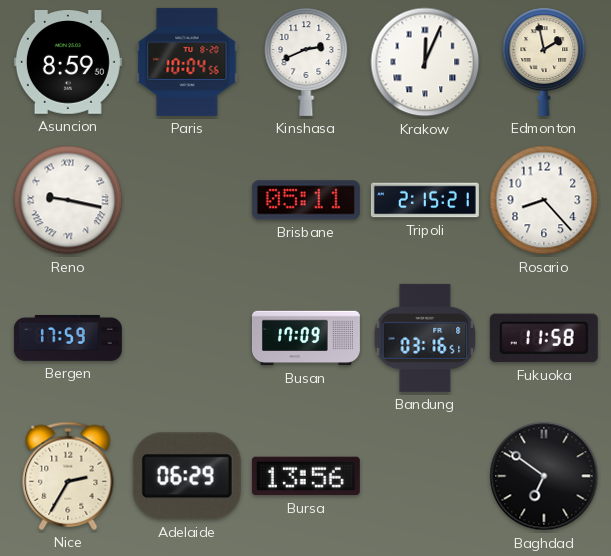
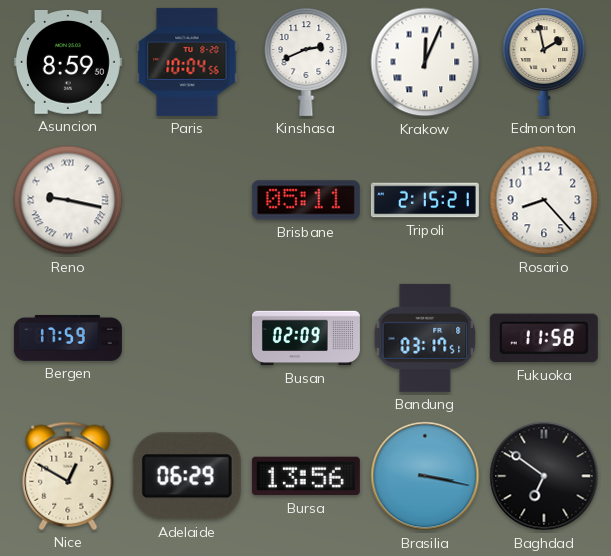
Busan: 17:09 -> 02:09
Bandung: 03:16 -> 03:17
Nice: 2:35 -> 12:50
Brasilia: none -> 3:17
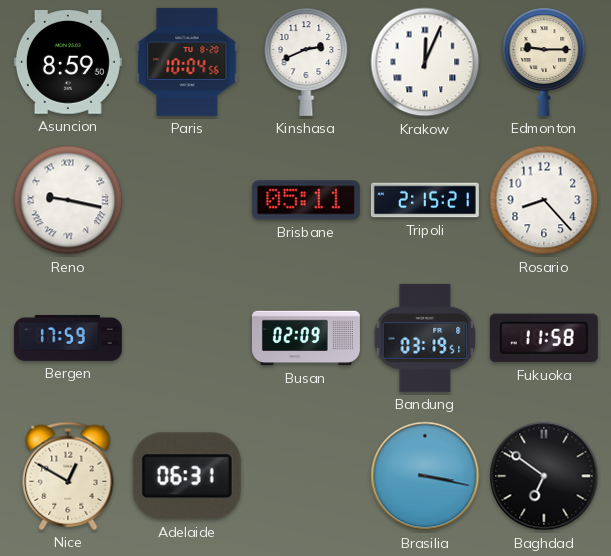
Edmonton: 1:58 -> 9:15
Bandung: 03:17 -> 03:19
Adelaide: 06:29 -> 06:31
Bursa: 13:56 -> none
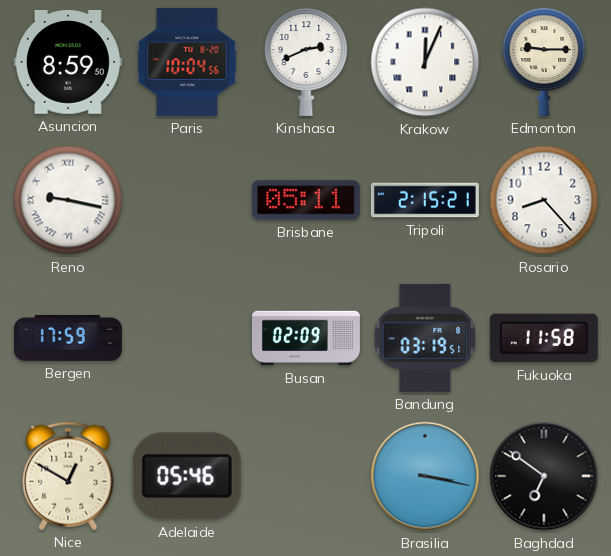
Adelaide: 06:31 -> 05:46
